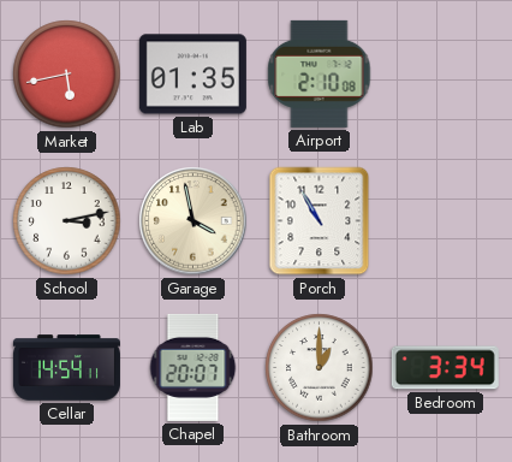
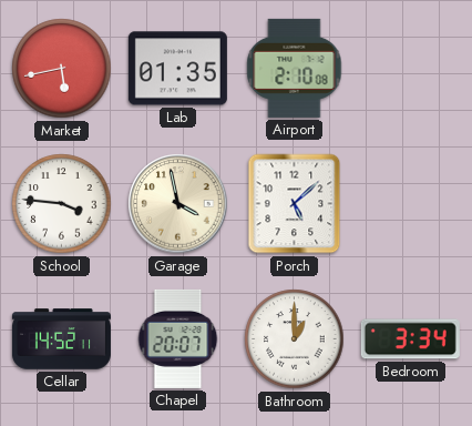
School: 3:13 -> 3:46
Porch: 10:55 -> 5:08
Cellar: 14:54 -> 14:52
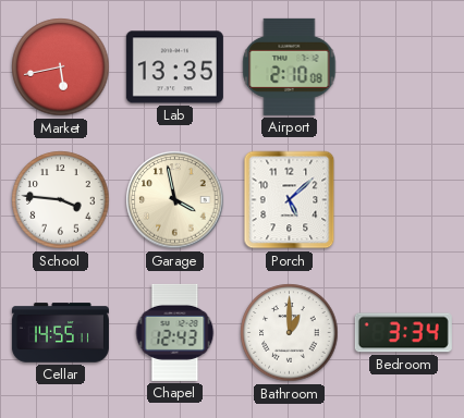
Lab: 01:35 -> 13:35
Cellar: 14:52 -> 14:55
Chapel: 20:07 -> 12:43
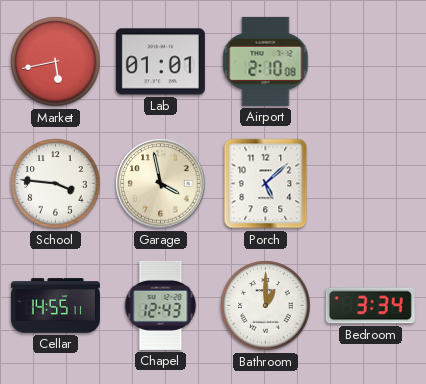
Lab: 13:35 -> 01:01
